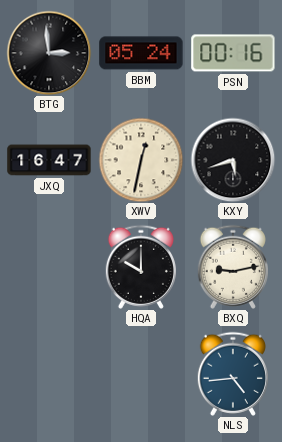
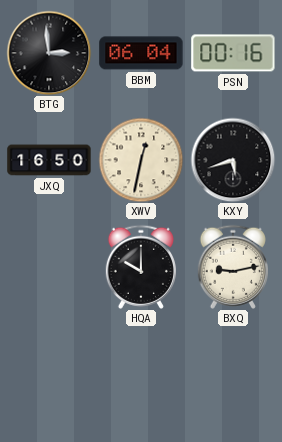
BBM: 05:24 -> 06:04
JXQ: 16:47 -> 16:50
NLS: 4:44 -> none
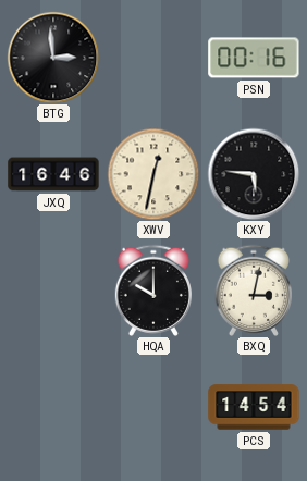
BBM: 06:04 -> none
JXQ: 16:50 -> 16:46
KXY: 5:42 -> 5:46
BXQ: 9:13 -> 3:02
PCS: none -> 14:54
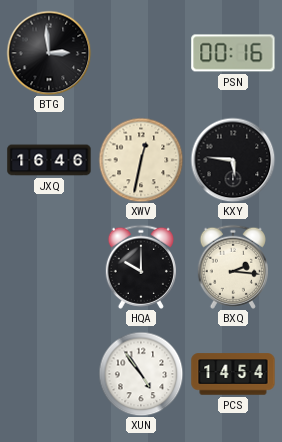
BXQ: 3:02 -> 2:16
XUN: none -> 4:54
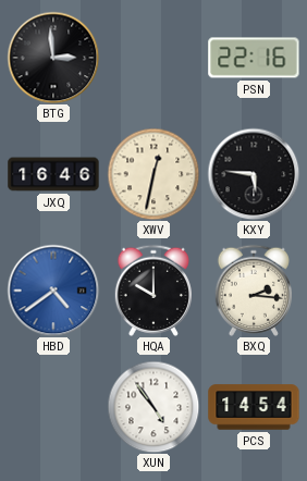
PSN: 00:16 -> 22:16
HBD: none -> 4:39
